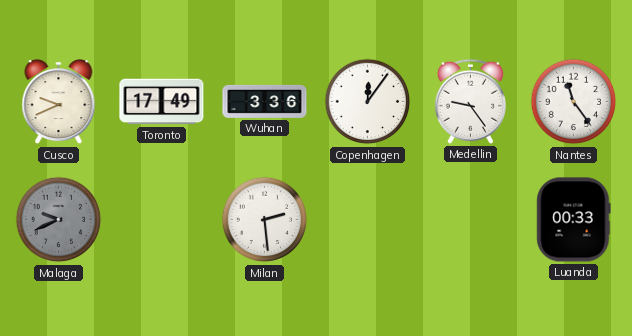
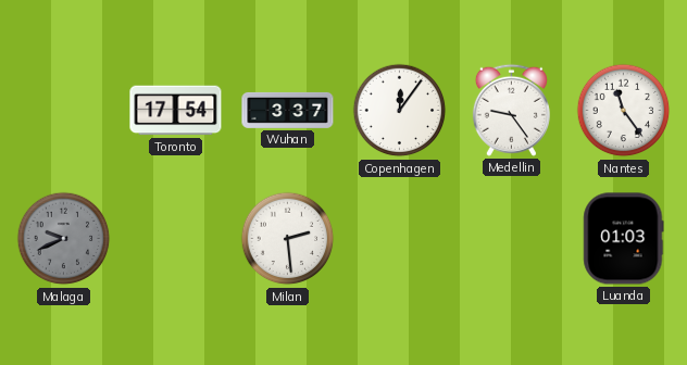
Cusco: 9:41 -> none
Toronto: 17:49 -> 17:54
Wuhan: 3:36 -> 3:37
Luanda: 00:33 -> 01:03
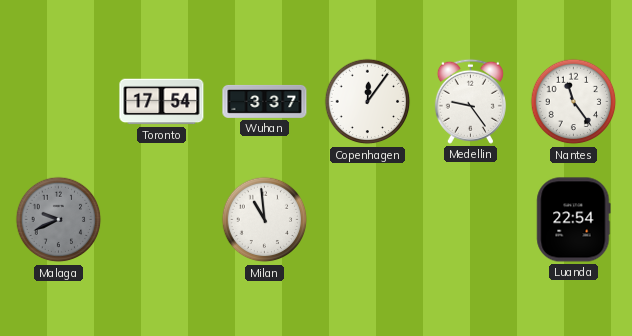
Milan: 2:29 -> 10:59
Luanda: 01:03 -> 22:54
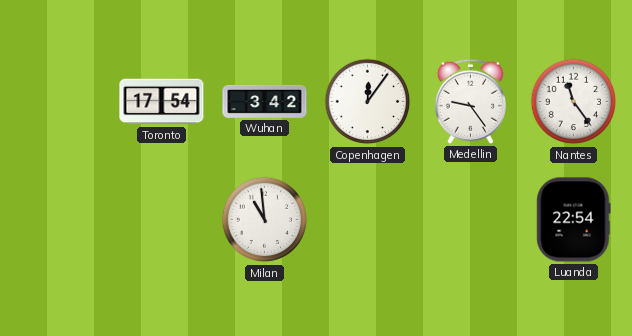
Wuhan: 3:37 -> 3:42
Malaga: 9:41 -> none
